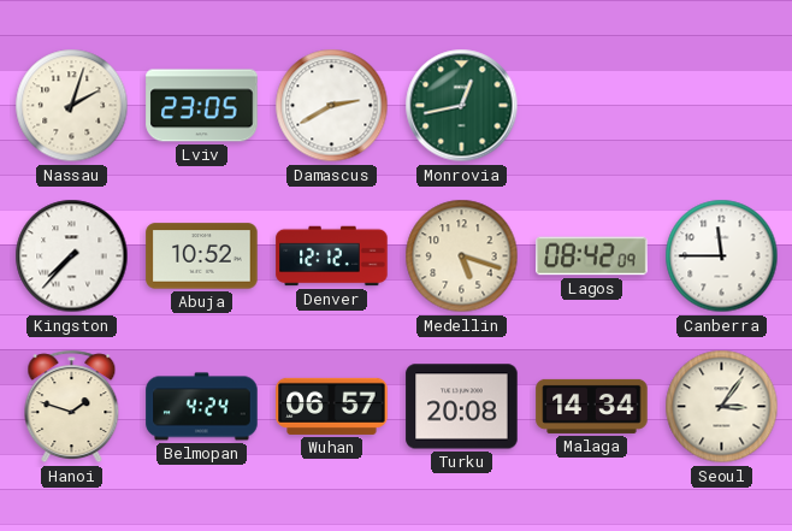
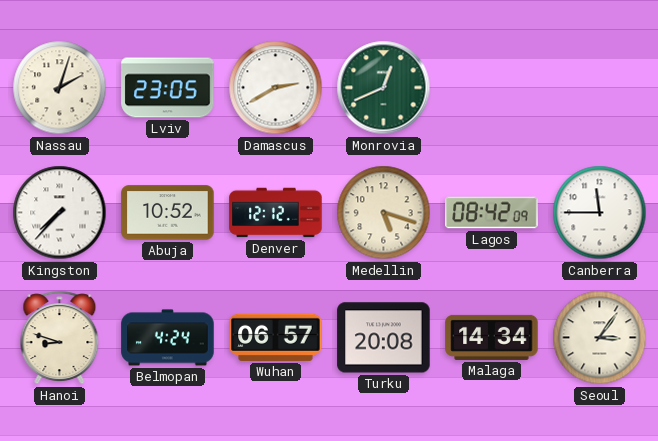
Monrovia: 12:43 -> 12:41
Hanoi: 1:48 -> 8:48
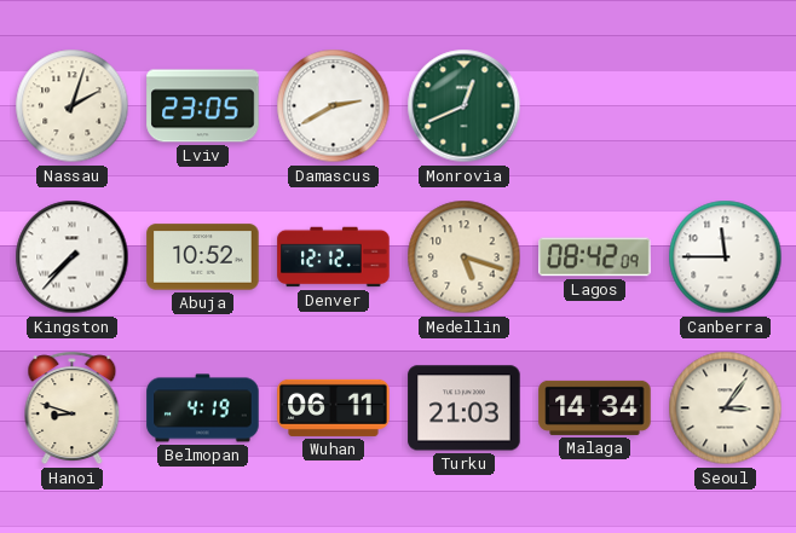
Belmopan: 4:24 -> 4:19
Wuhan: 06:57 -> 06:11
Turku: 20:08 -> 21:03
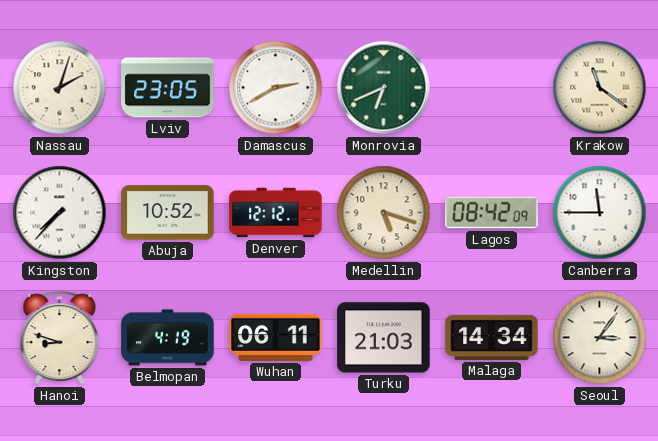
Monrovia: 12:41 -> 6:41
Krakow: none -> 11:21
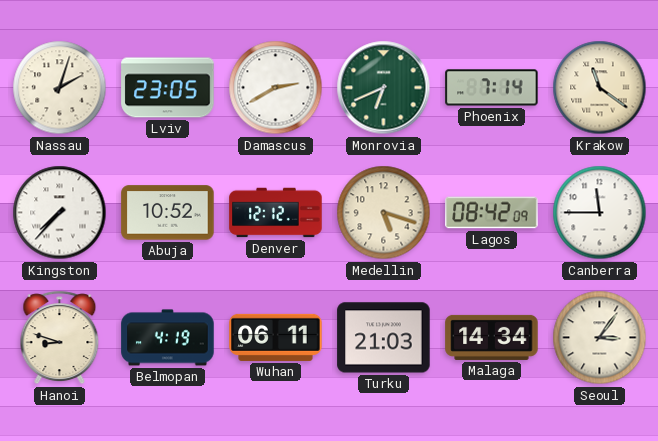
Phoenix: none -> 7:14
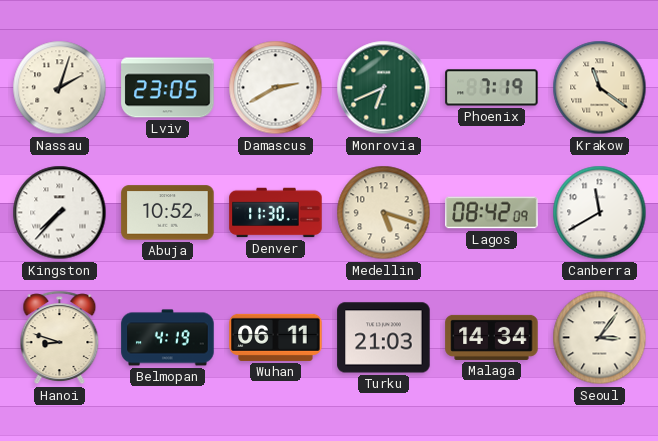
Phoenix: 7:14 -> 7:19
Denver: 12:12 -> 11:30
Canberra: 11:45 -> 11:40
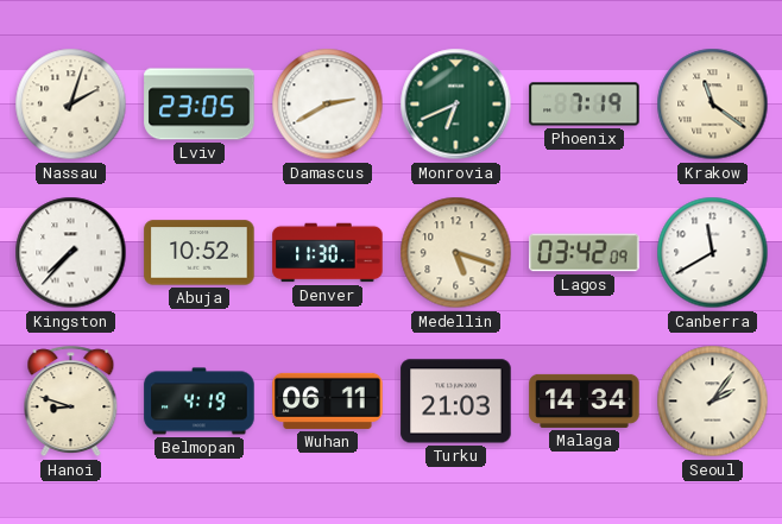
Lagos: 08:42 -> 03:42
Seoul: 3:06 -> 2:06
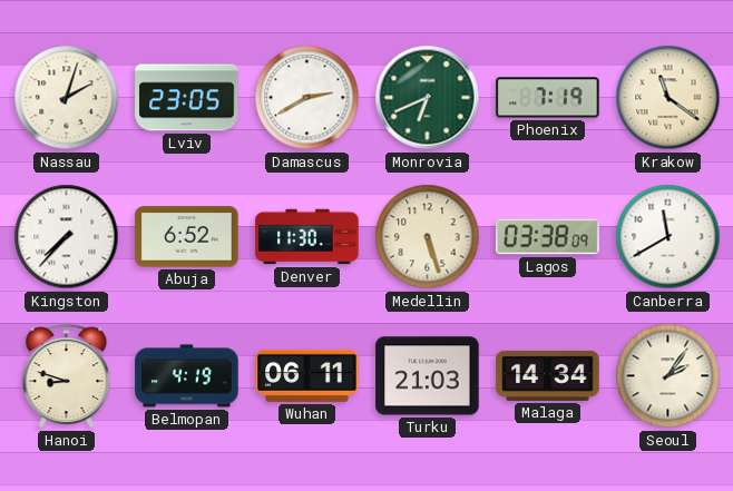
Abuja: 10:52 -> 6:52
Medellin: 5:18 -> 5:27
Lagos: 03:42 -> 03:38
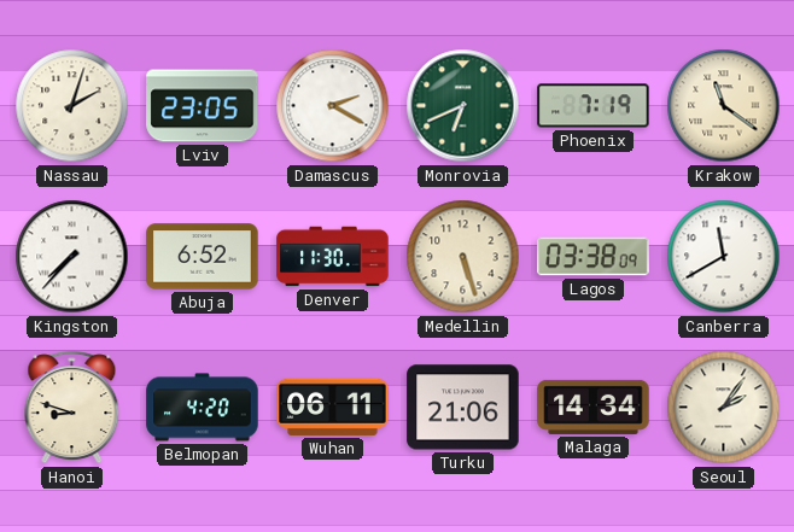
Damascus: 2:40 -> 2:20
Belmopan: 4:19 -> 4:20
Turku: 21:03 -> 21:06
